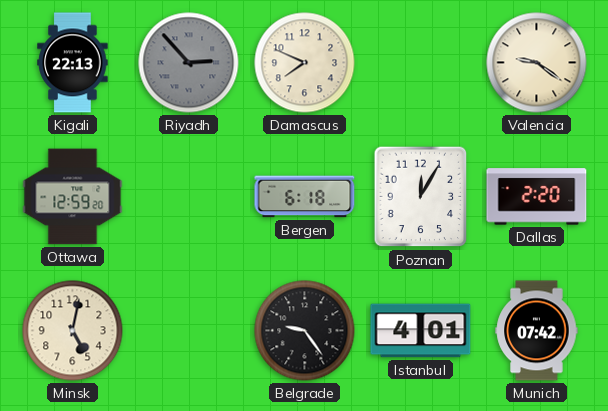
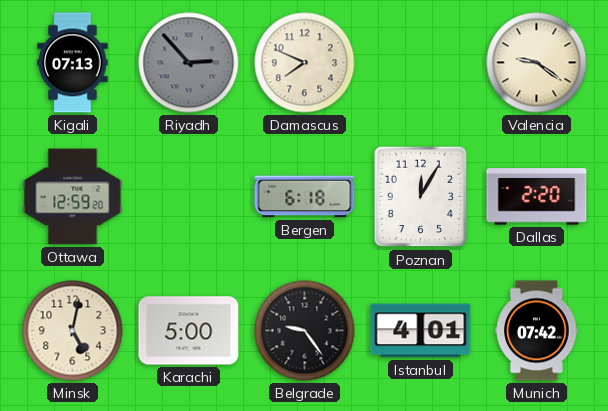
Kigali: 22:13 -> 07:13
Karachi: none -> 5:00
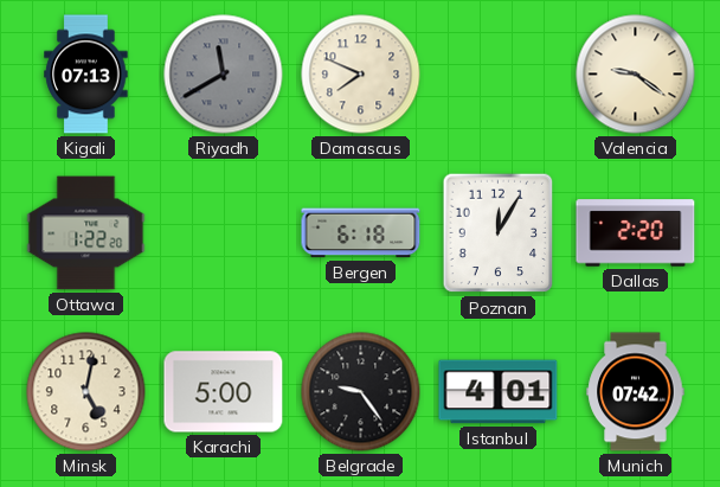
Riyadh: 2:53 -> 11:40
Ottawa: 12:59 -> 1:22
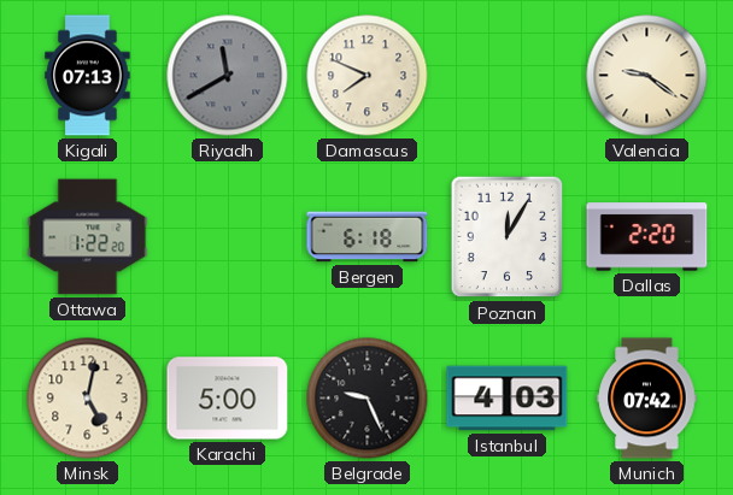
Belgrade: 9:24 -> 9:26
Istanbul: 4:01 -> 4:03
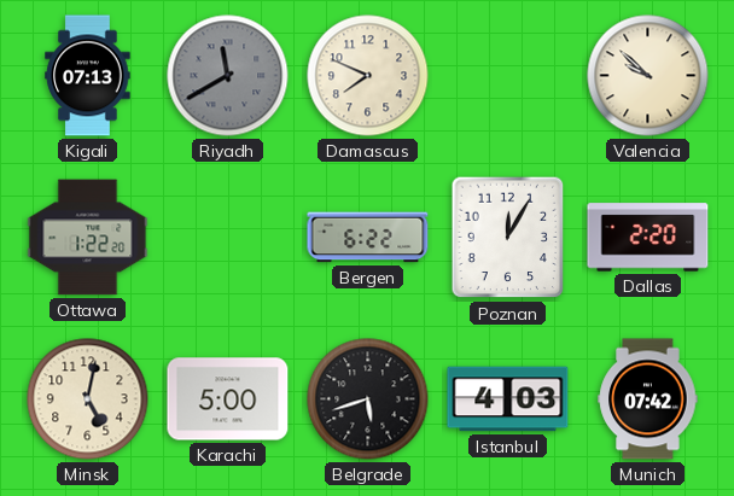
Valencia: 9:21 -> 9:52
Bergen: 6:18 -> 6:22
Belgrade: 9:26 -> 5:42
